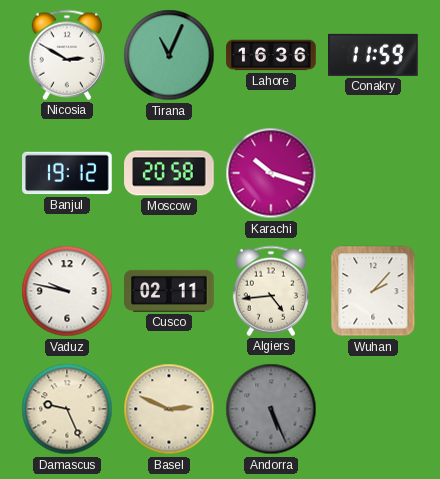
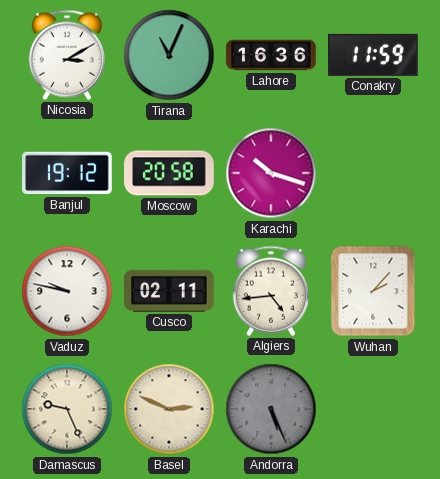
Nicosia: 2:50 -> 3:10
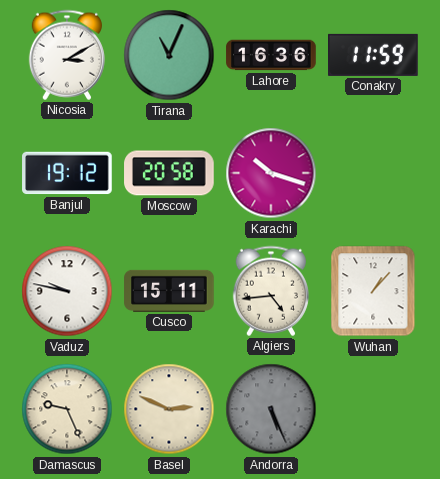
Cusco: 02:11 -> 15:11
Wuhan: 2:07 -> 1:07
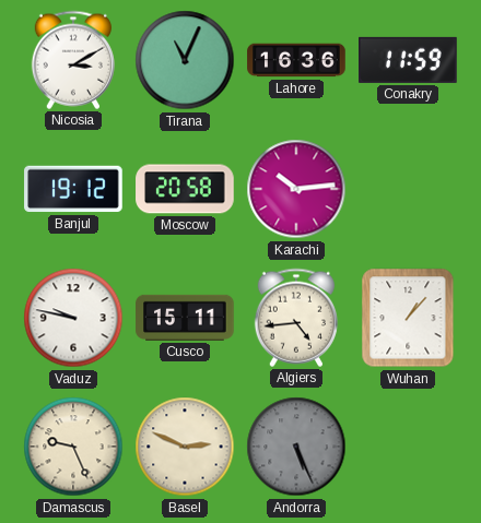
Karachi: 10:18 -> 10:14
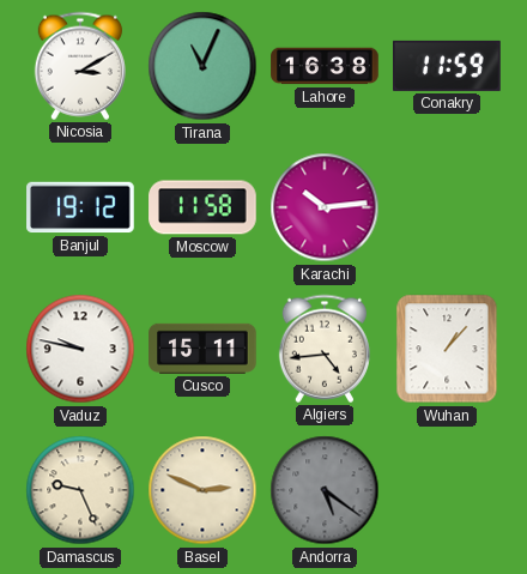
Lahore: 16:36 -> 16:38
Moscow: 20:58 -> 11:58
Andorra: 5:26 -> 5:21
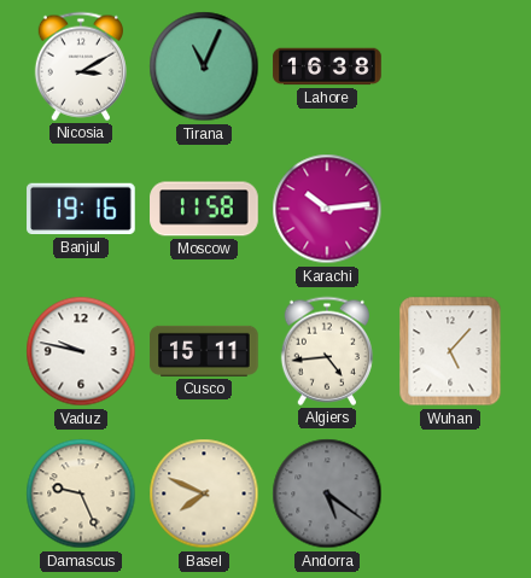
Conakry: 11:59 -> none
Banjul: 19:12 -> 19:16
Wuhan: 1:07 -> 5:07
Basel: 2:49 -> 7:49
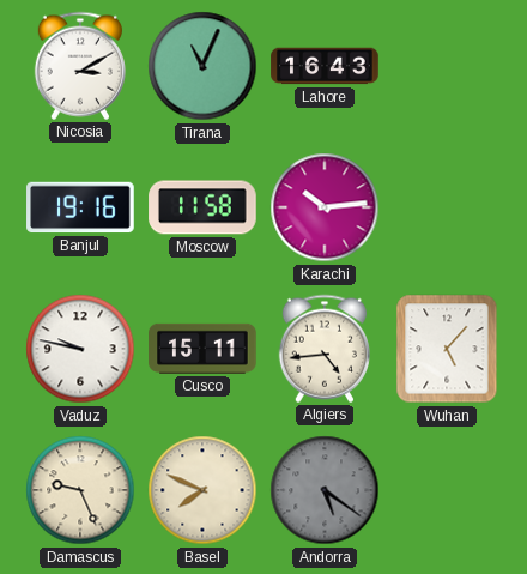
Lahore: 16:38 -> 16:43
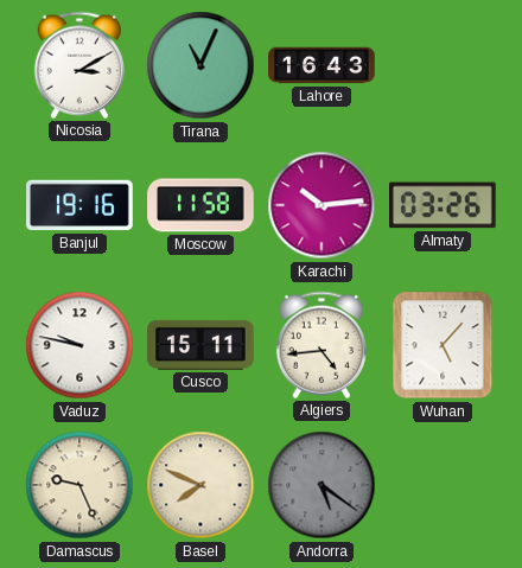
Almaty: none -> 03:26
